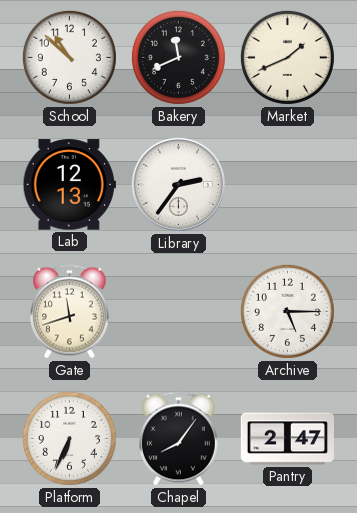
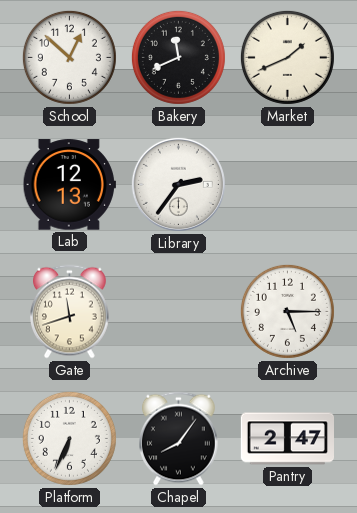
School: 10:52 -> 12:52
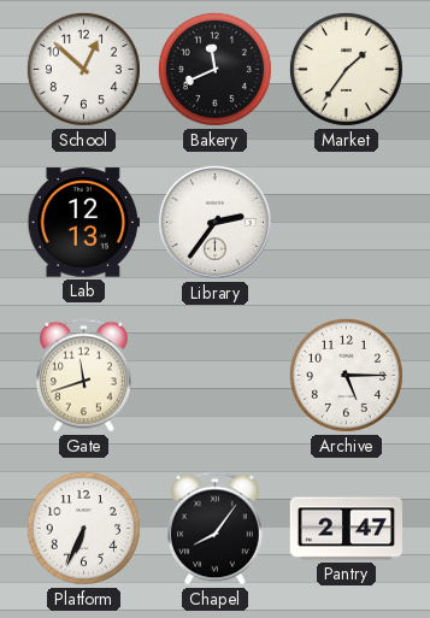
Market: 1:41 -> 1:36
